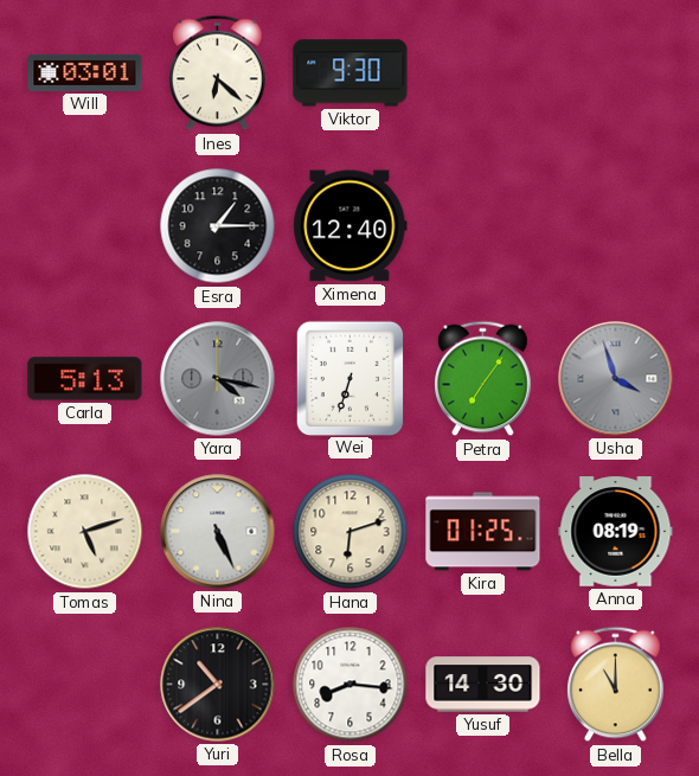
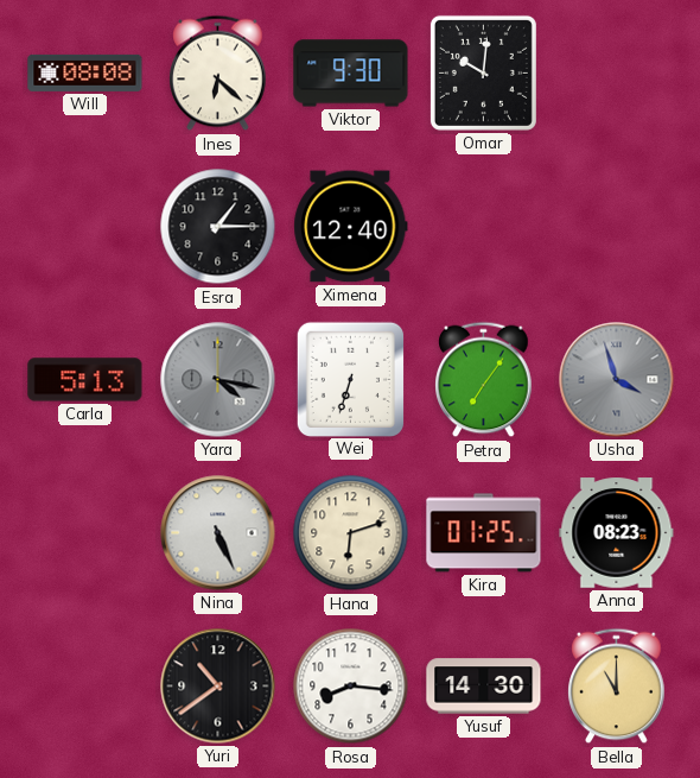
Will: 03:01 -> 08:08
Omar: none -> 10:01
Tomas: 5:12 -> none
Anna: 08:19 -> 08:23
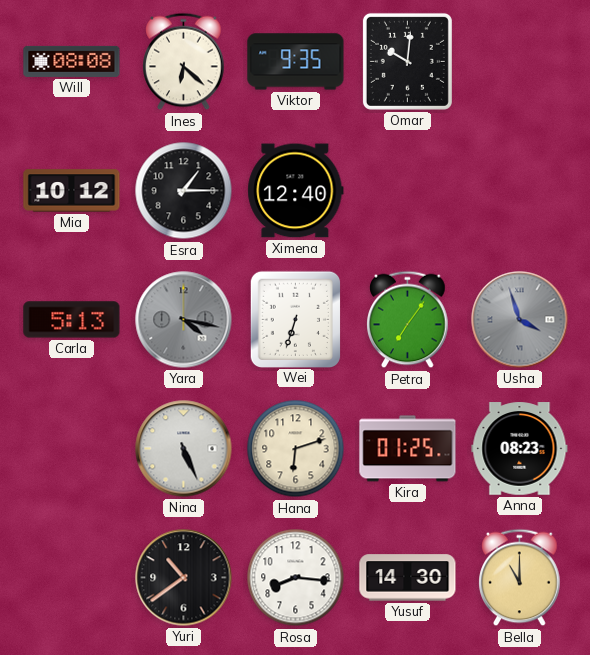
Viktor: 9:30 -> 9:35
Mia: none -> 10:12
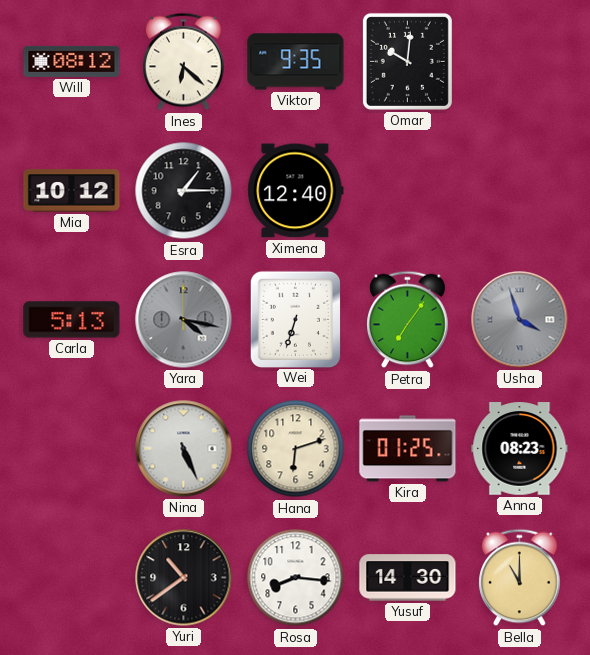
Will: 08:08 -> 08:12
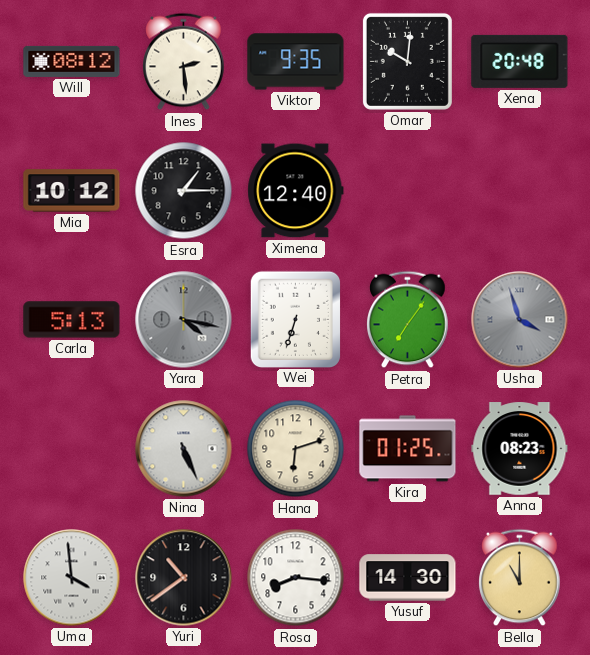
Ines: 6:22 -> 2:29
Xena: none -> 20:48
Uma: none -> 3:59
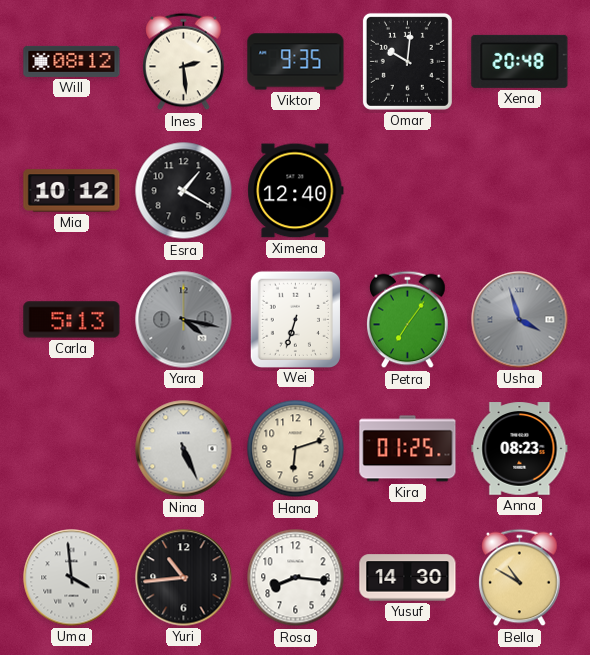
Esra: 1:15 -> 1:20
Yuri: 10:39 -> 10:44
Bella: 11:00 -> 10:50
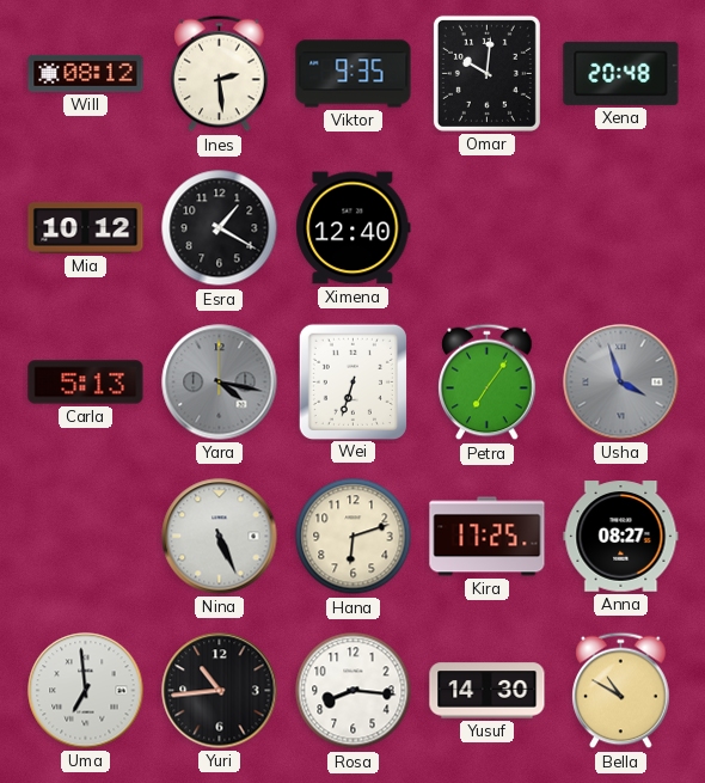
Kira: 01:25 -> 17:25
Anna: 08:23 -> 08:27
Uma: 3:59 -> 6:59
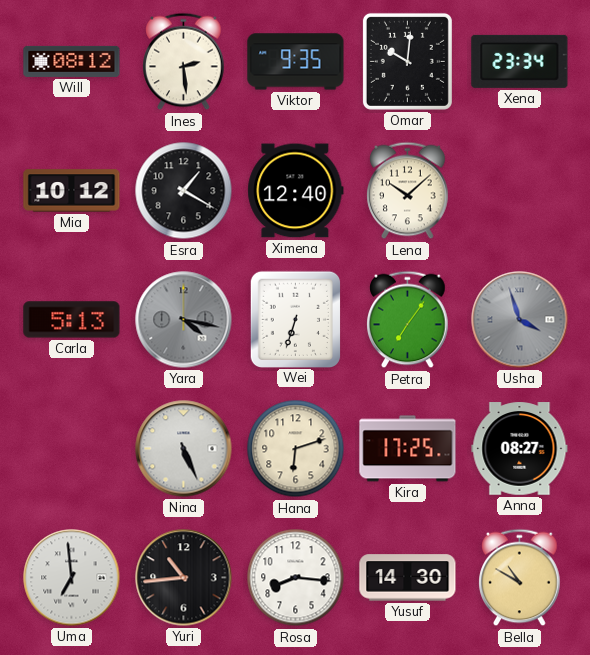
Xena: 20:48 -> 23:34
Lena: none -> 10:08
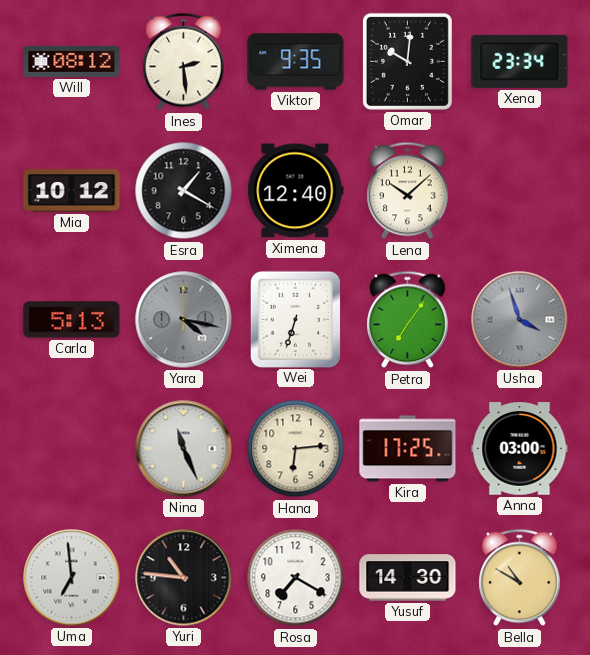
Nina: 5:26 -> 11:26
Hana: 6:12 -> 6:14
Anna: 08:27 -> 03:00
Yuri: 10:44 -> 10:46
Rosa: 8:16 -> 7:20
